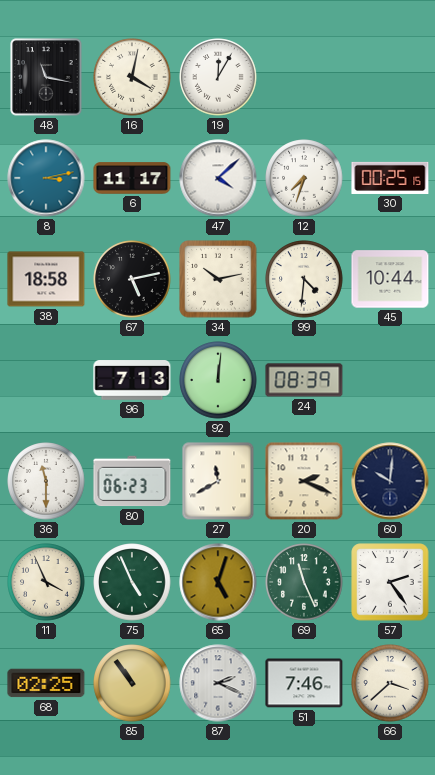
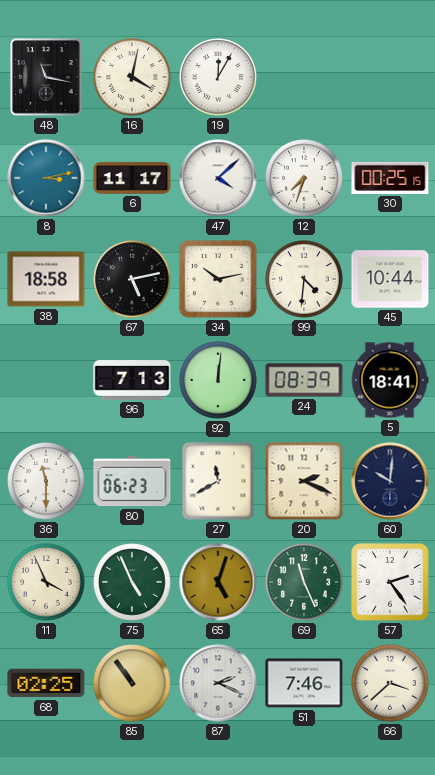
5: none -> 18:41
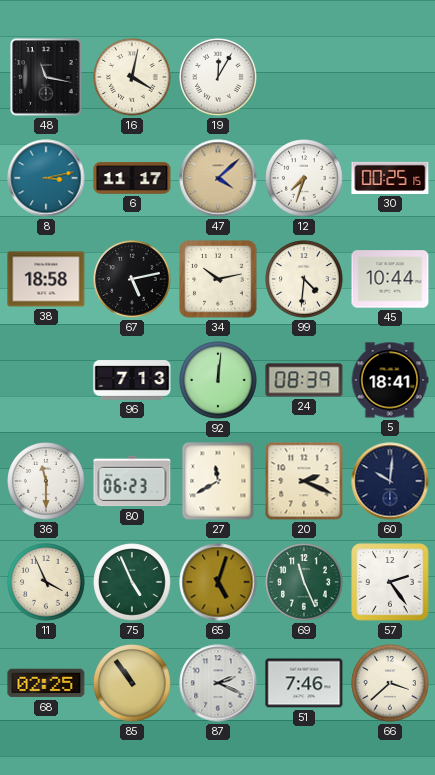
47 dial: white -> champagne
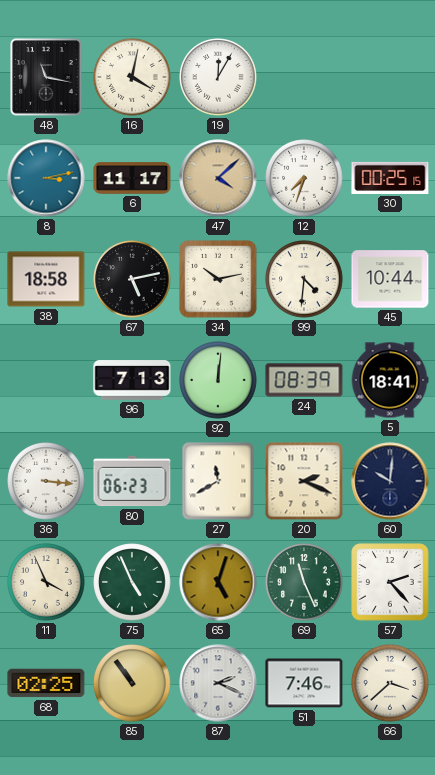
36: 11:30 -> 3:16
57: 2:24 -> 2:23
